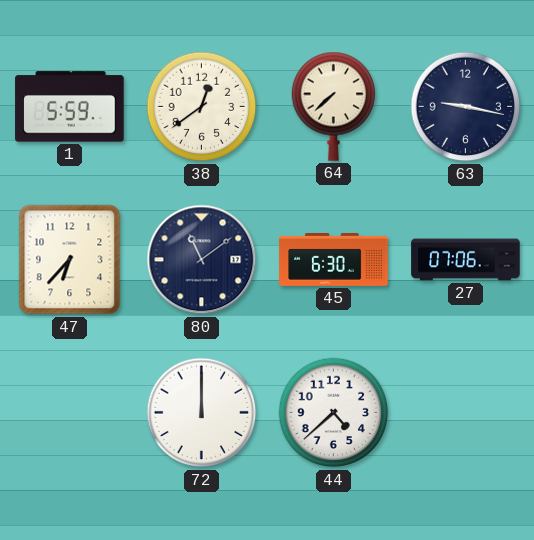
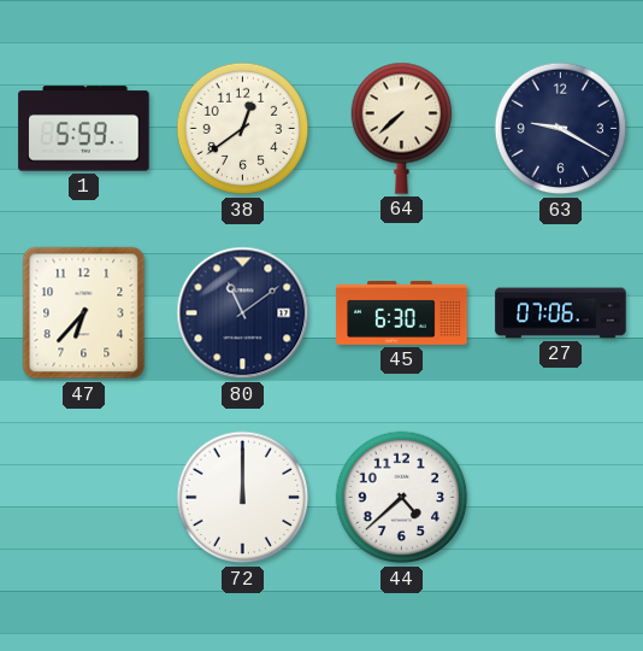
63: 9:17 -> 9:20
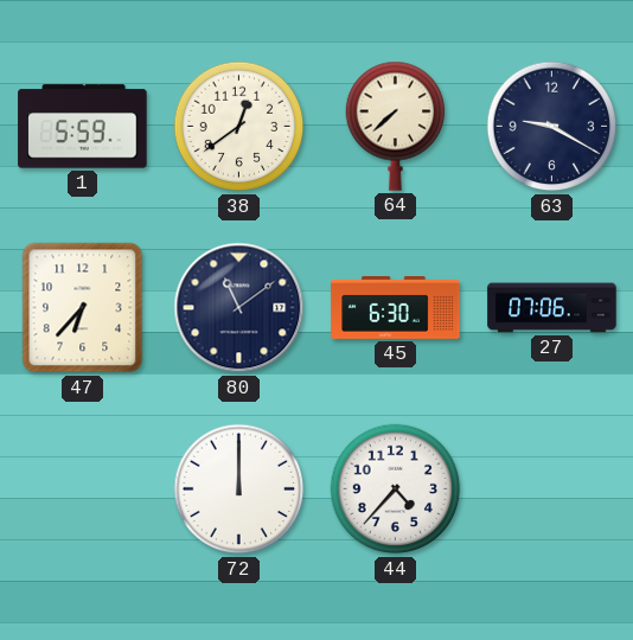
44: 4:38 -> 4:37
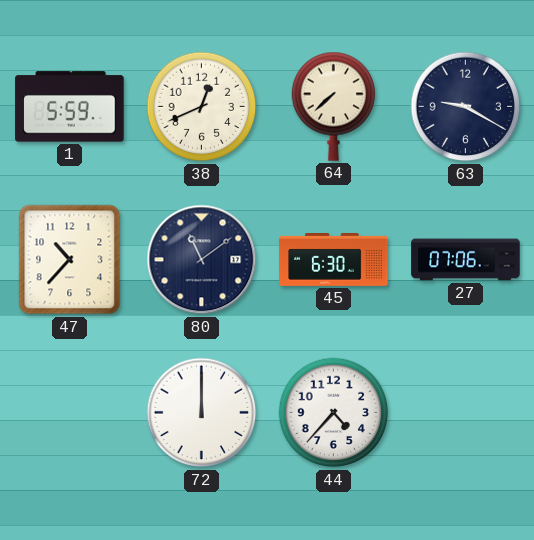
38: 12:39 -> 12:41
47: 6:37 -> 10:37
